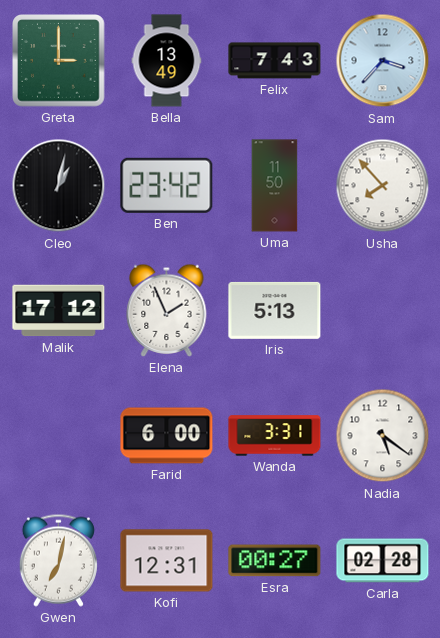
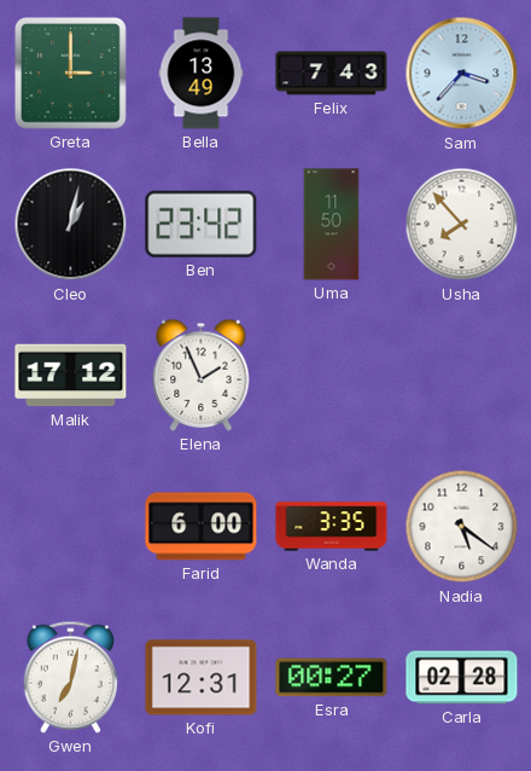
Iris: 5:13 -> none
Wanda: 3:31 -> 3:35
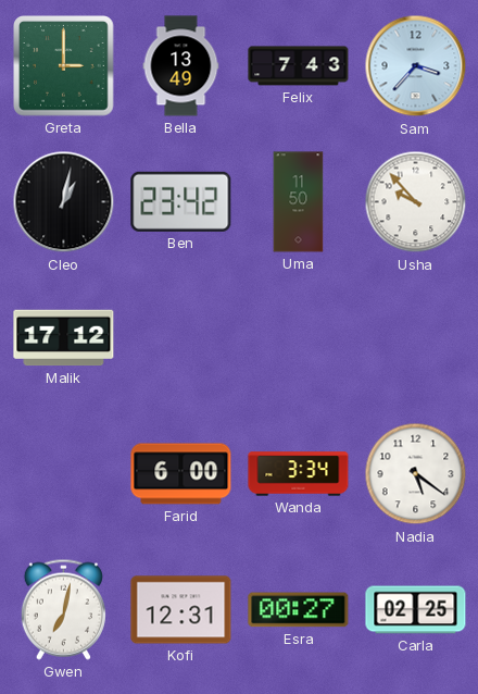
Usha: 7:53 -> 9:53
Elena: 1:56 -> none
Wanda: 3:35 -> 3:34
Carla: 02:28 -> 02:25
